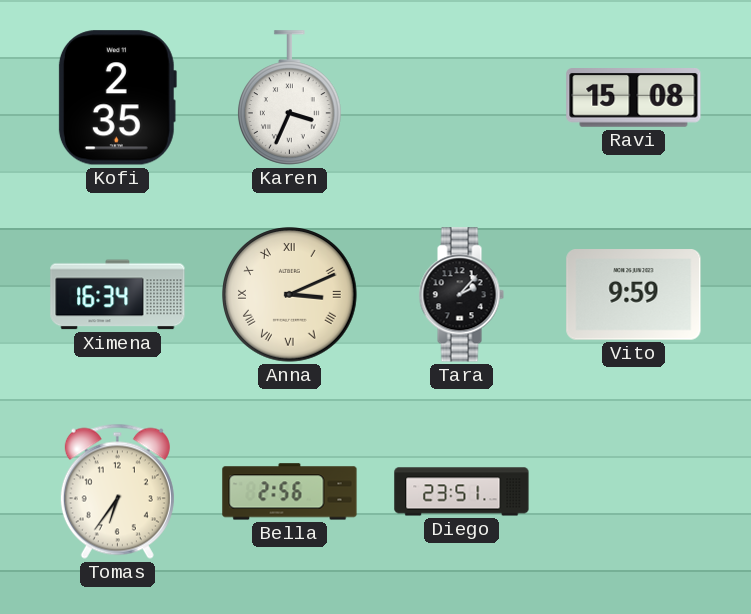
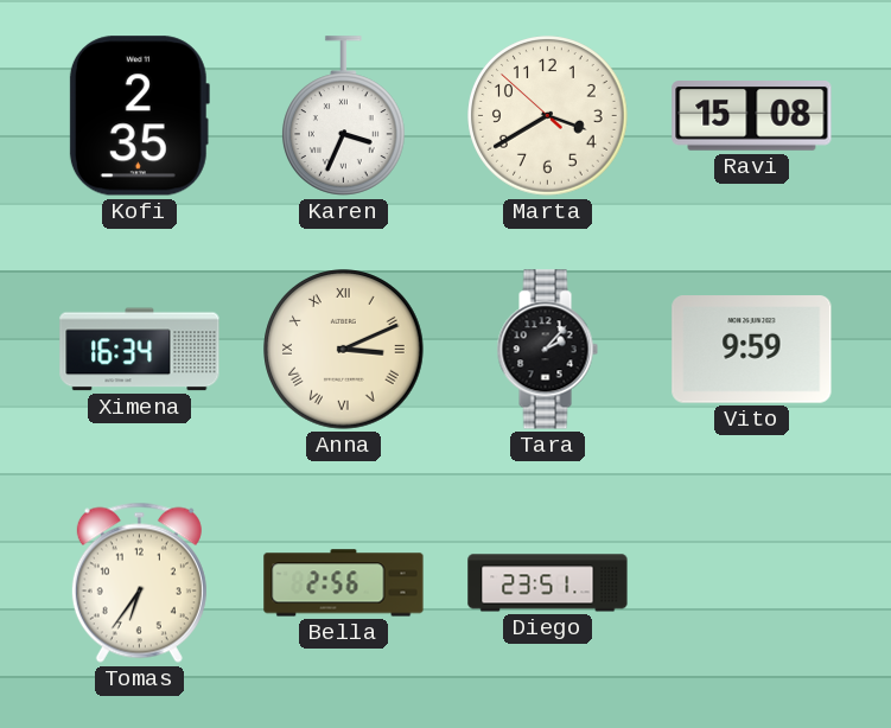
Marta: none -> 3:39
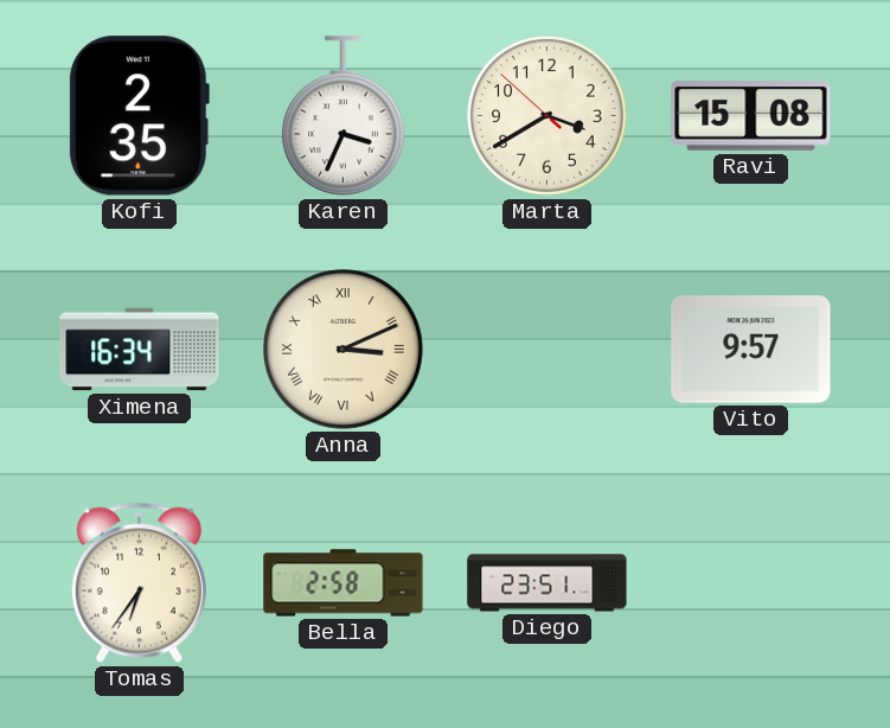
Tara: 2:07 -> none
Vito: 9:59 -> 9:57
Bella: 2:56 -> 2:58
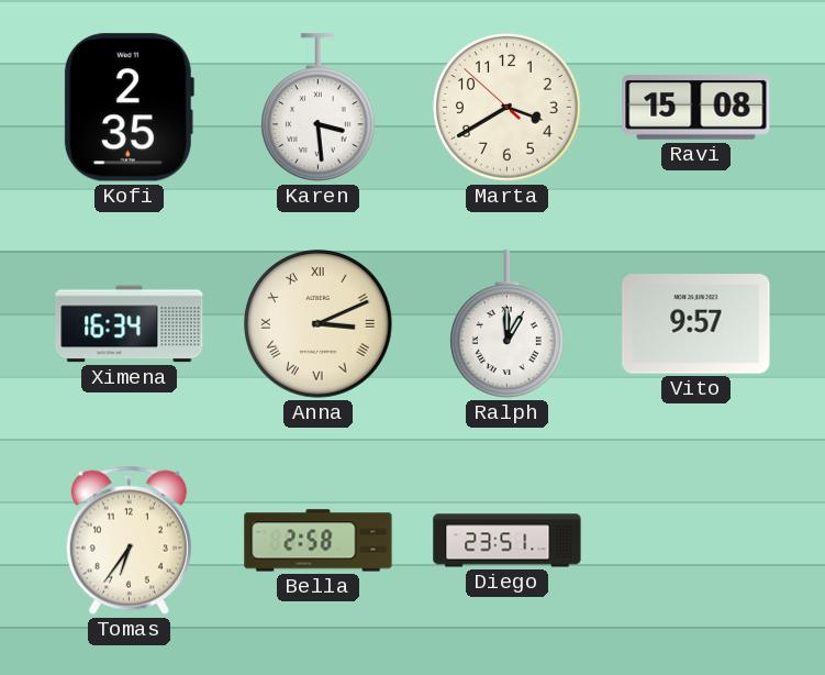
Karen: 3:34 -> 3:29
Ralph: none -> 1:00
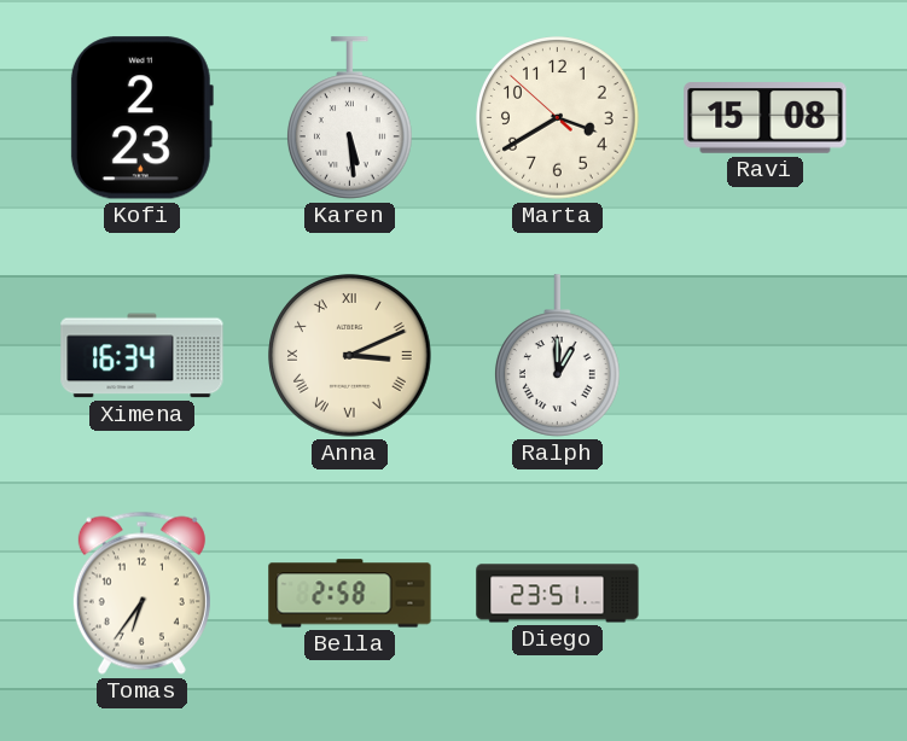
Kofi: 2:35 -> 2:23
Karen: 3:29 -> 5:29
Vito: 9:57 -> none
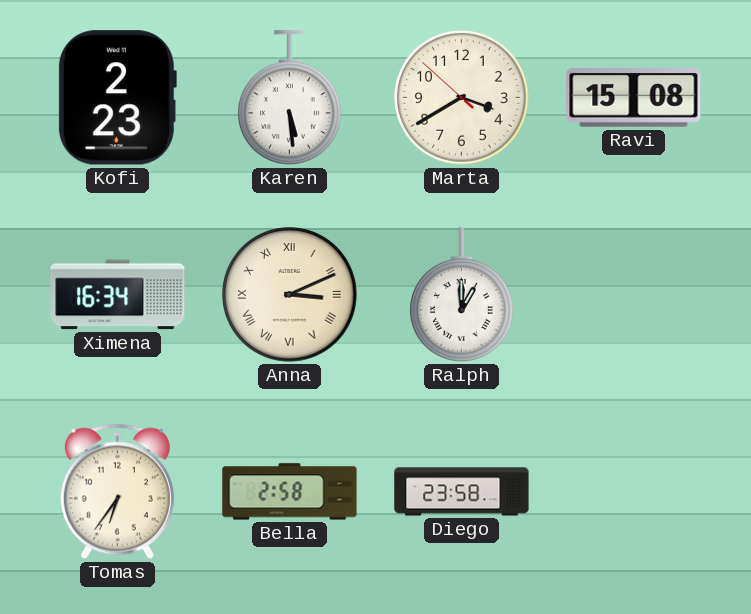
Diego: 23:51 -> 23:58
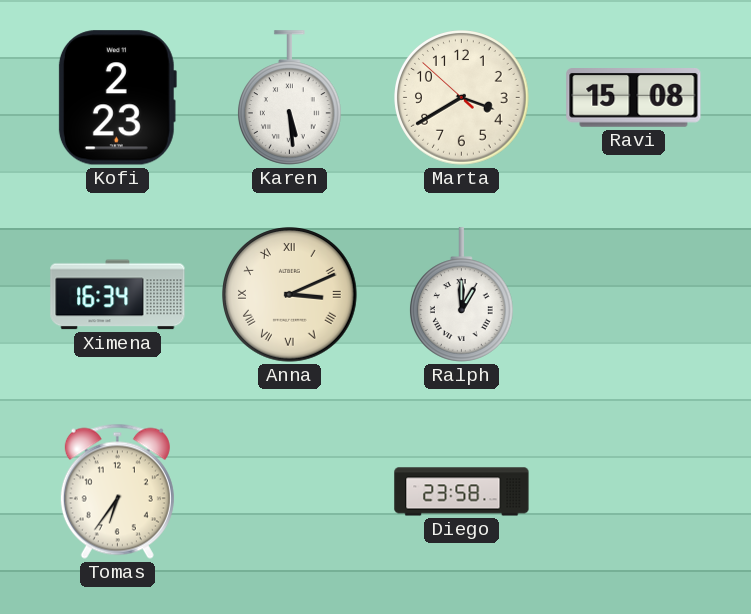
Bella: 2:58 -> none
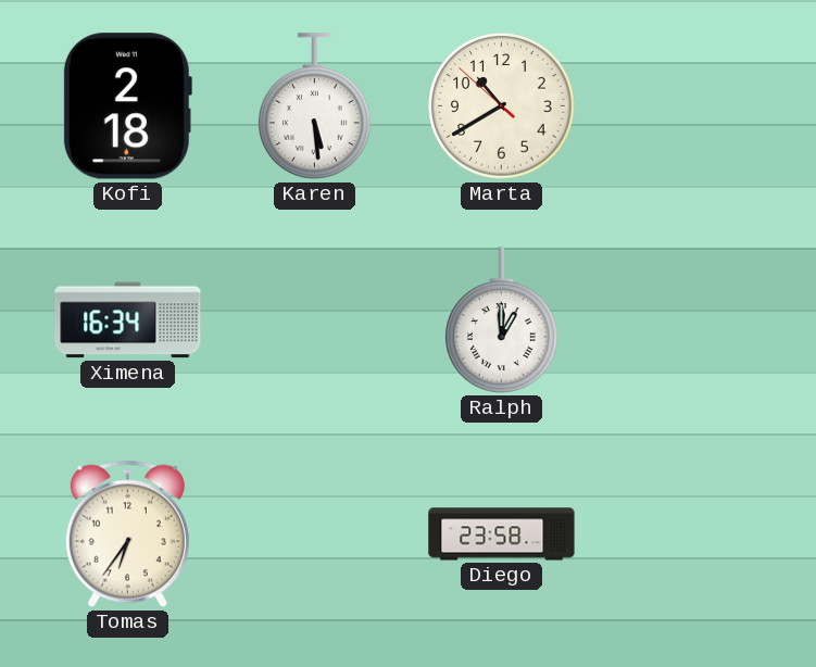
Kofi: 2:23 -> 2:18
Marta: 3:39 -> 10:39
Ravi: 15:08 -> none
Anna: 3:11 -> none
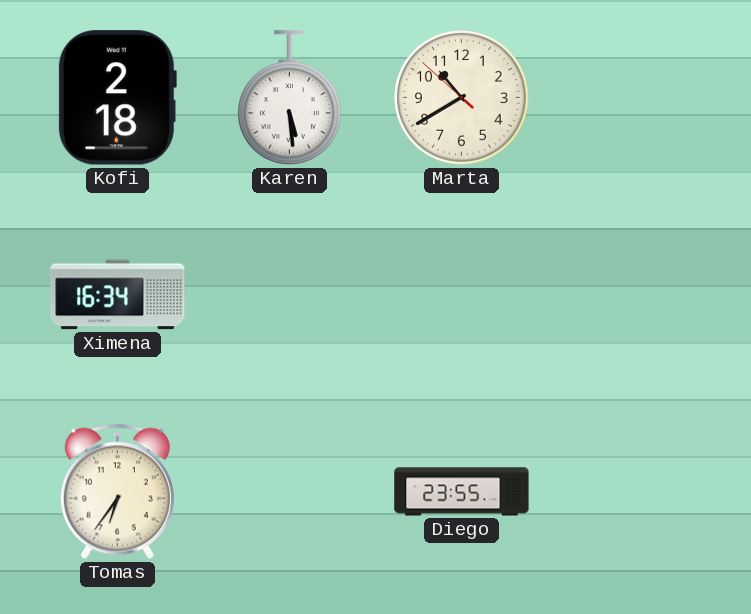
Ralph: 1:00 -> none
Diego: 23:58 -> 23:55
